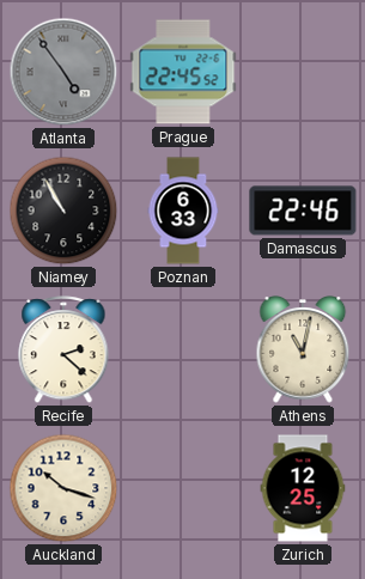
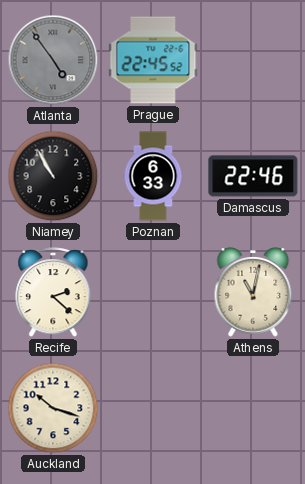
Zurich: 12:25 -> none
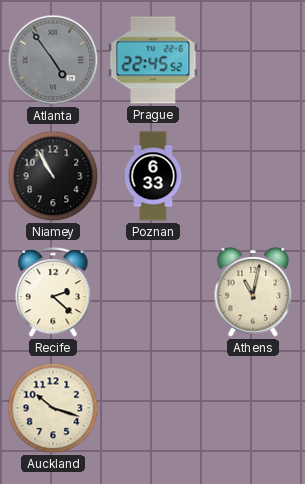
Damascus: 22:46 -> none
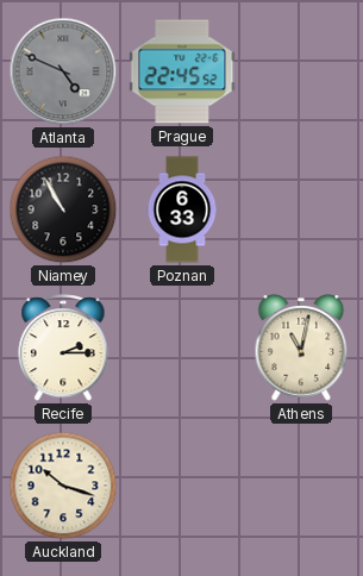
Atlanta: 4:54 -> 4:49
Recife: 2:22 -> 2:15
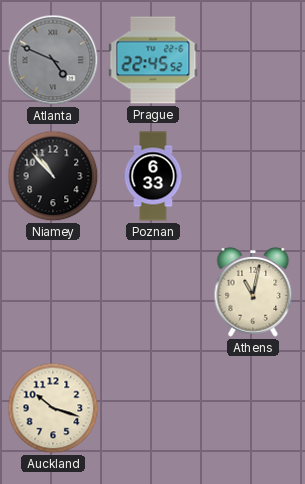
Niamey: 10:55 -> 10:53
Recife: 2:15 -> none
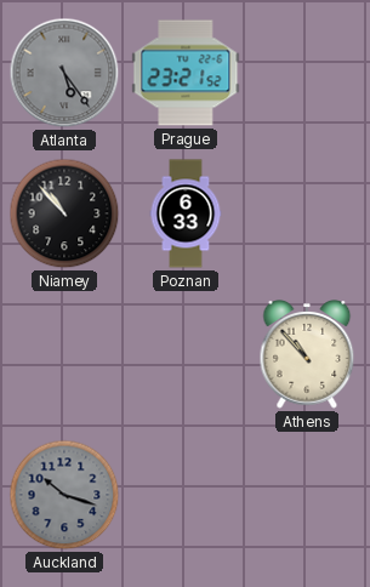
Atlanta: 4:49 -> 5:24
Prague: 22:45 -> 23:21
Athens: 11:02 -> 10:53
Auckland dial: cream -> grey
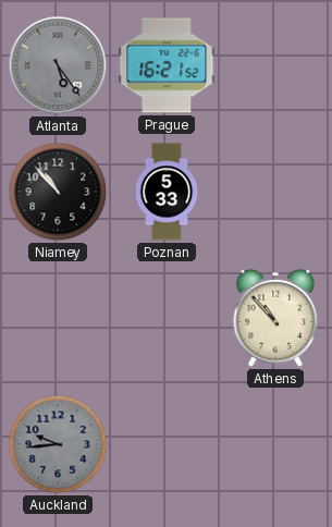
Prague: 23:21 -> 16:21
Poznan: 6:33 -> 5:33
Auckland: 10:18 -> 9:44
